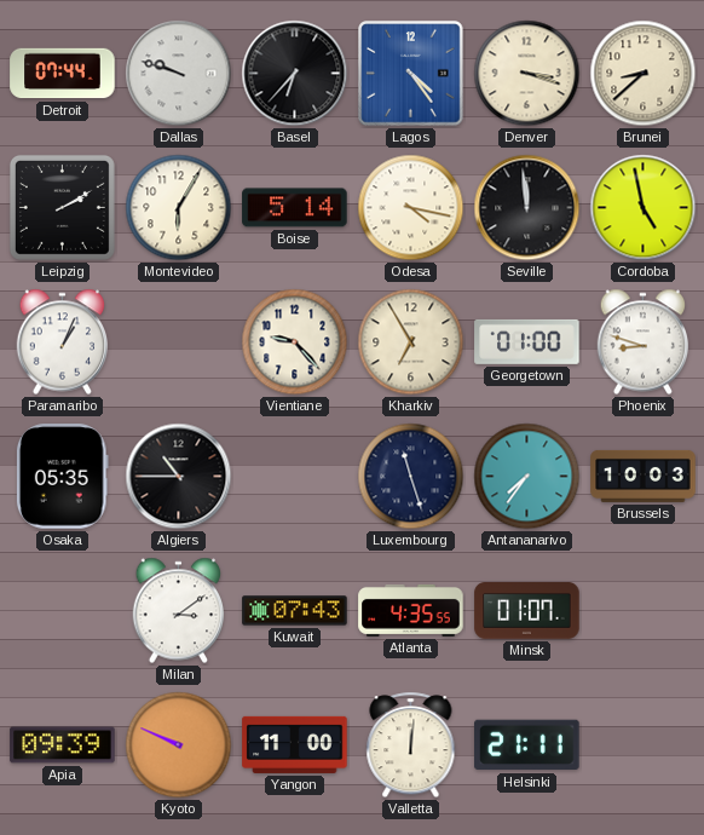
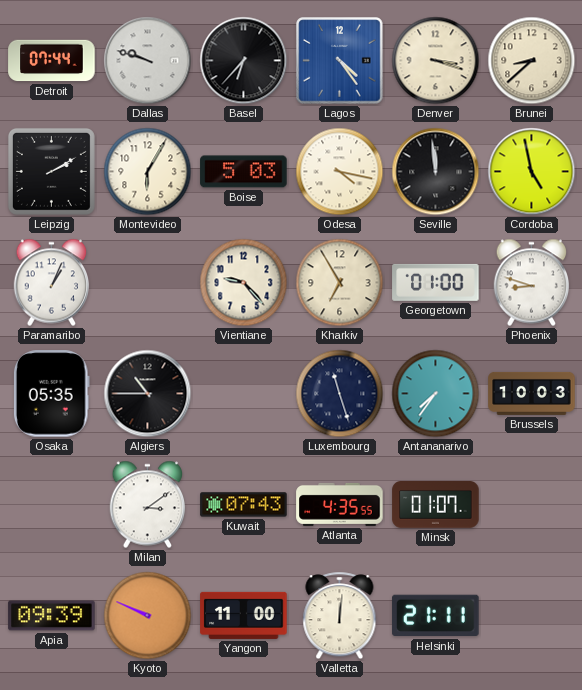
Boise: 5:14 -> 5:03
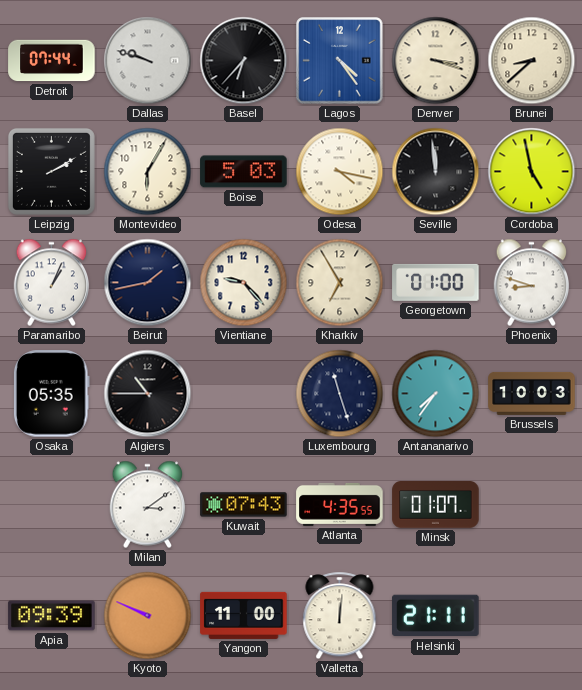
Beirut: none -> 1:43
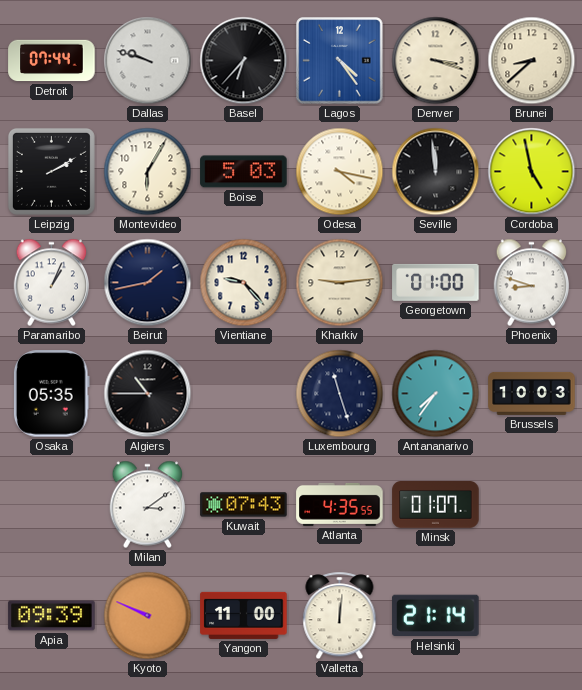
Kharkiv: 6:55 -> 9:14
Helsinki: 21:11 -> 21:14
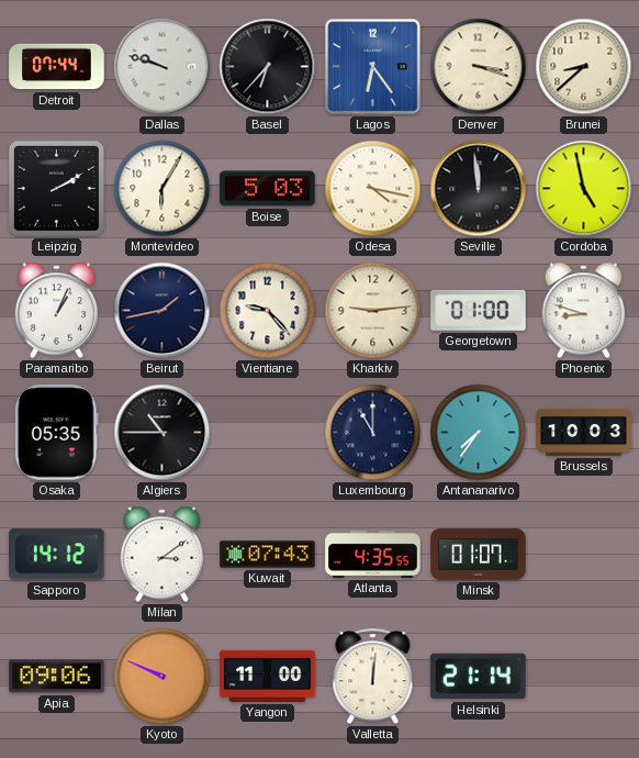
Lagos: 4:24 -> 6:24
Luxembourg: 11:27 -> 11:00
Sapporo: none -> 14:12
Apia: 09:39 -> 09:06
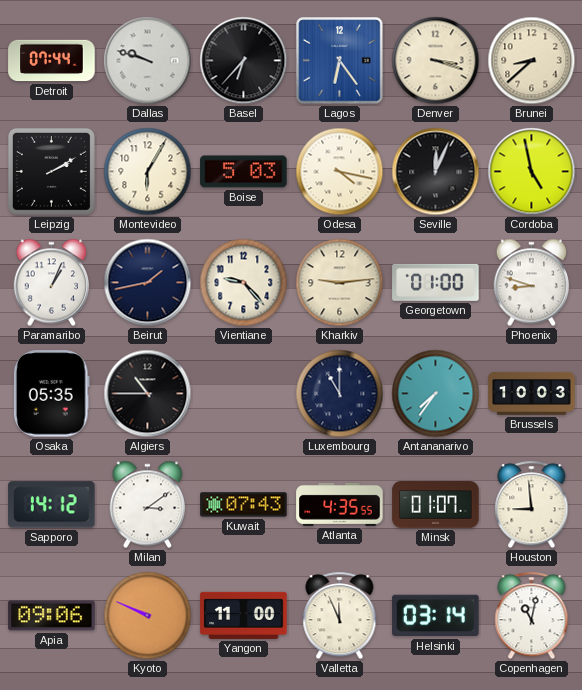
Seville: 11:59 -> 12:04
Houston: none -> 8:59
Valletta: 12:01 -> 11:56
Helsinki: 21:14 -> 03:14
Copenhagen: none -> 11:02
